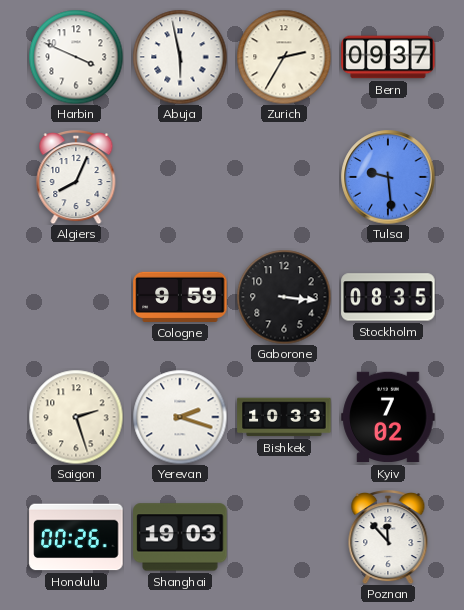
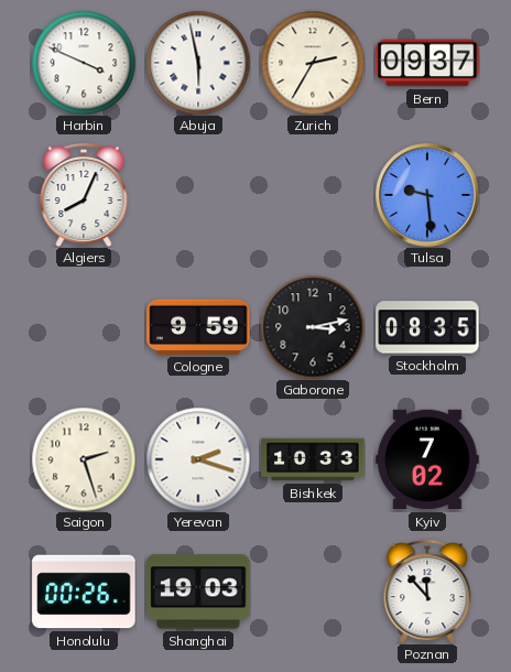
Gaborone: 3:16 -> 3:13
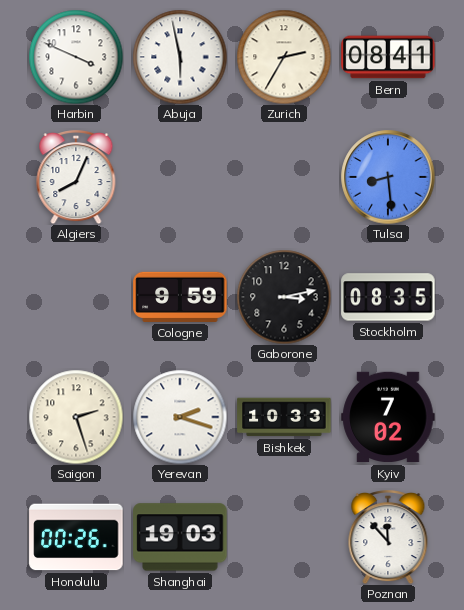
Bern: 09:37 -> 08:41
Tulsa: 9:29 -> 8:29
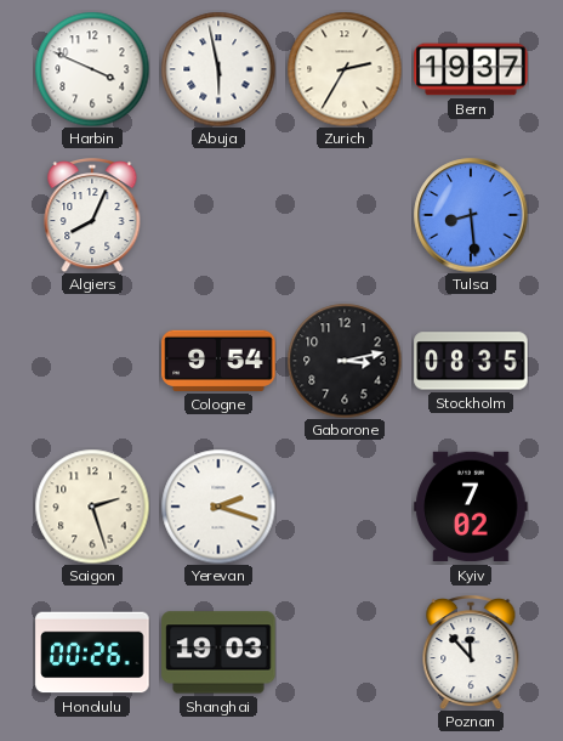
Bern: 08:41 -> 19:37
Cologne: 9:59 -> 9:54
Bishkek: 10:33 -> none
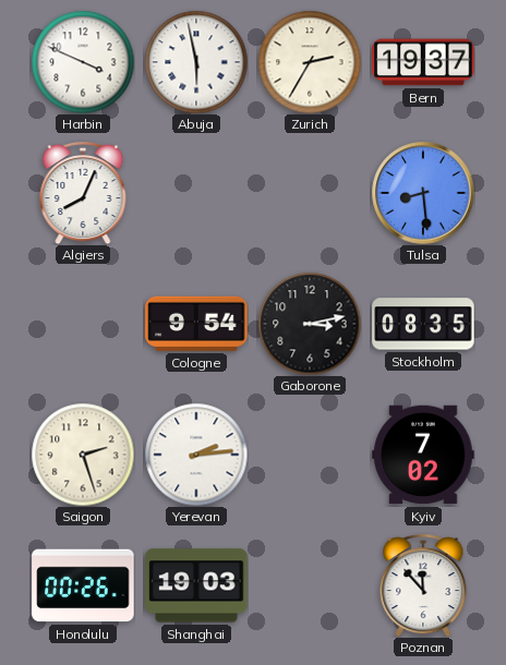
Yerevan: 2:18 -> 2:14
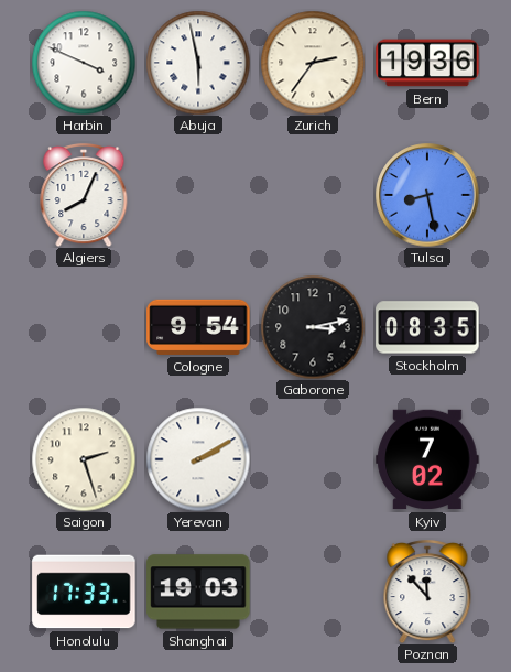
Zurich: 2:35 -> 2:36
Bern: 19:37 -> 19:36
Tulsa: 8:29 -> 8:28
Yerevan: 2:14 -> 2:10
Honolulu: 00:26 -> 17:33
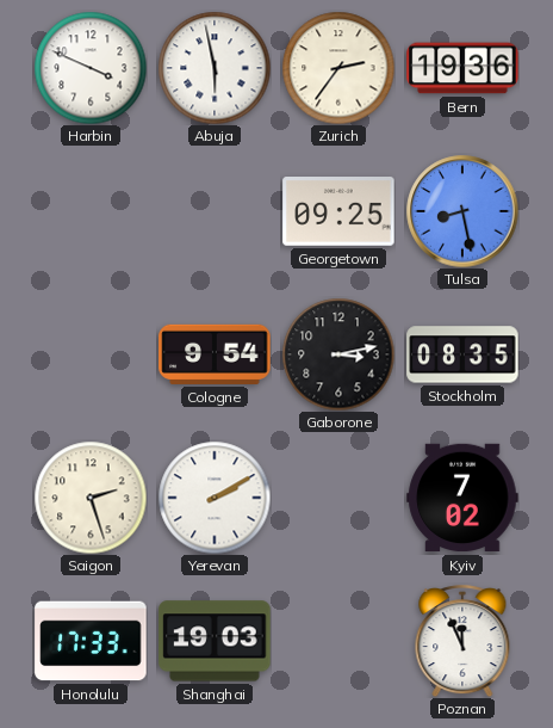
Algiers: 8:04 -> none
Georgetown: none -> 09:25
Poznan: 11:53 -> 11:56
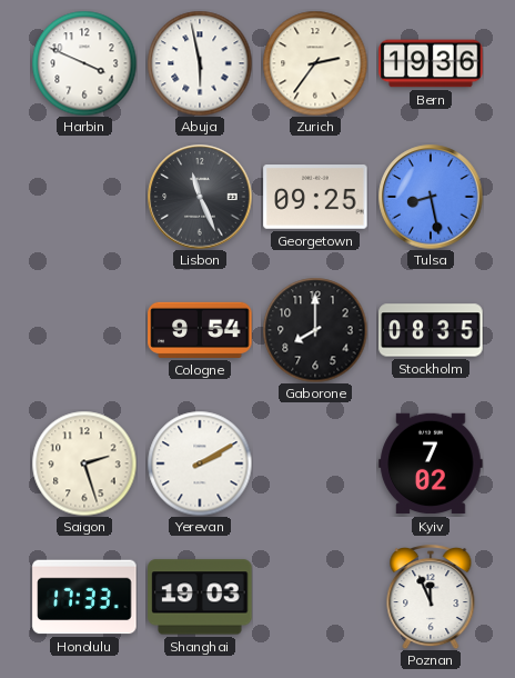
Lisbon: none -> 11:26
Gaborone: 3:13 -> 8:00
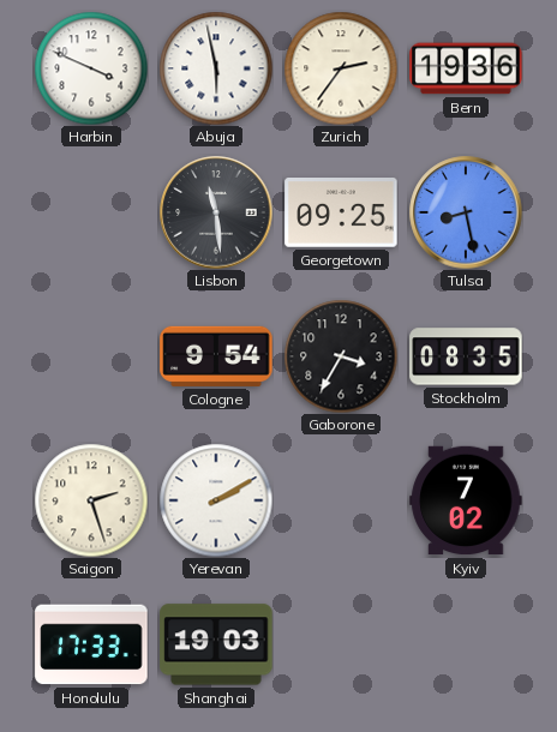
Lisbon: 11:26 -> 11:29
Gaborone: 8:00 -> 3:35
Poznan: 11:56 -> none
